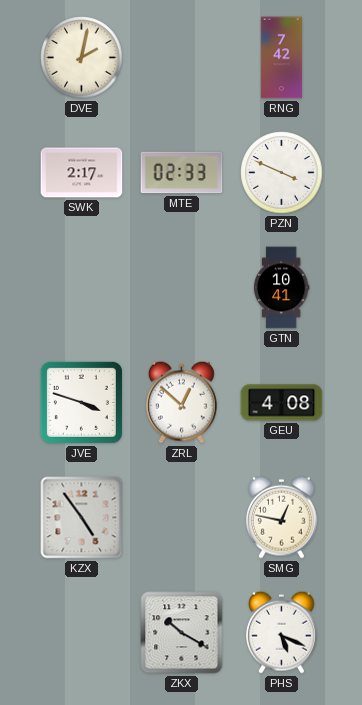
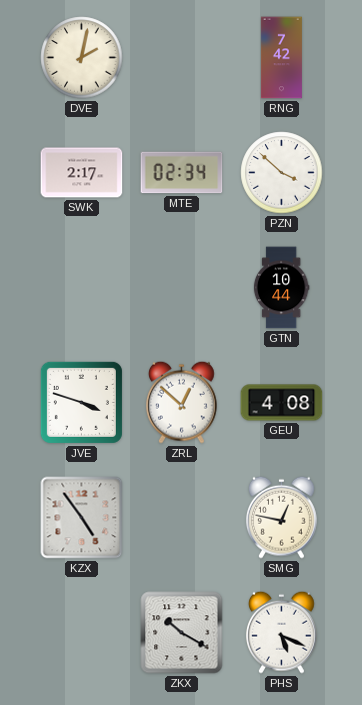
MTE: 02:33 -> 02:34
PZN: 3:49 -> 3:52
GTN: 10:41 -> 10:44
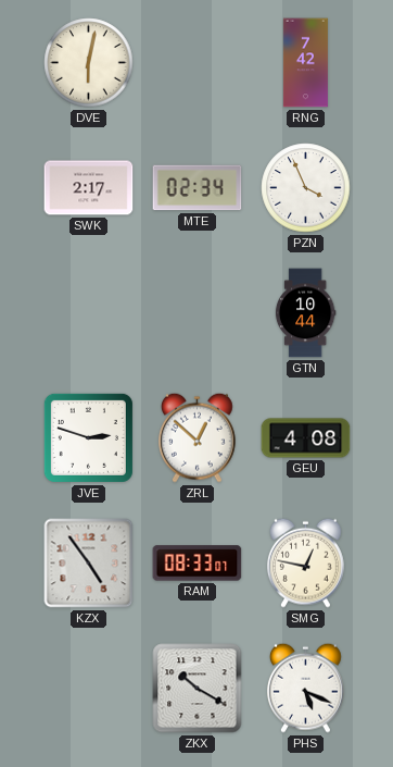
DVE: 2:02 -> 6:02
PZN: 3:52 -> 3:56
JVE: 3:48 -> 2:48
RAM: none -> 08:33
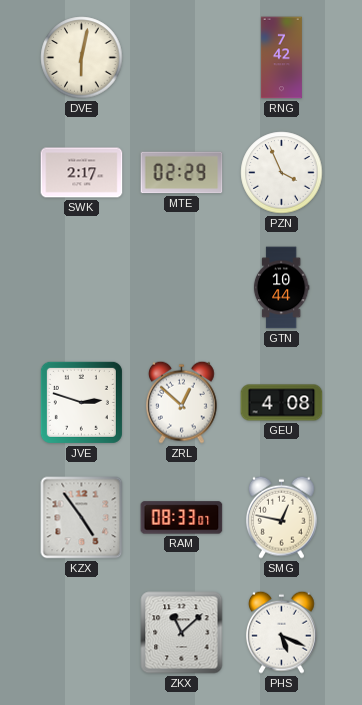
MTE: 02:34 -> 02:29
ZKX: 10:20 -> 11:08
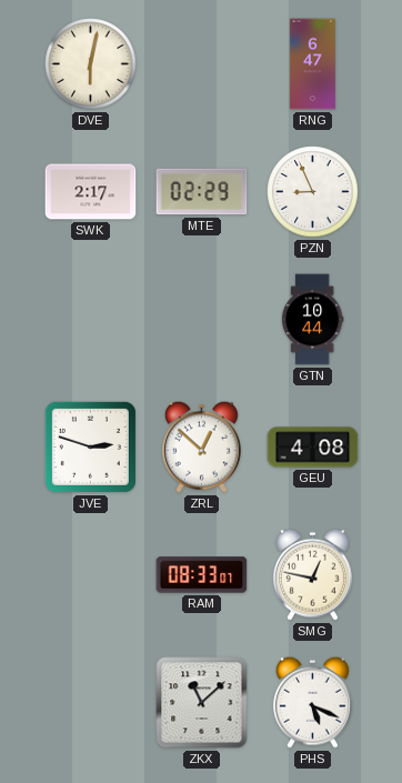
RNG: 7:42 -> 6:47
PZN: 3:56 -> 8:56
KZX: 4:54 -> none
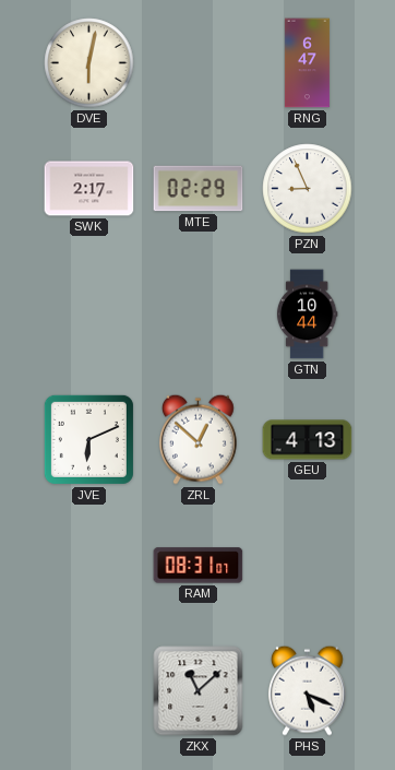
JVE: 2:48 -> 6:11
GEU: 4:08 -> 4:13
RAM: 08:33 -> 08:31
SMG: 12:47 -> none
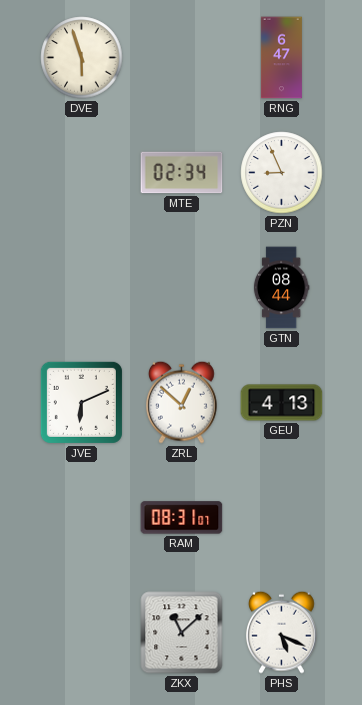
DVE: 6:02 -> 5:57
SWK: 2:17 -> none
MTE: 02:29 -> 02:34
GTN: 10:44 -> 08:44
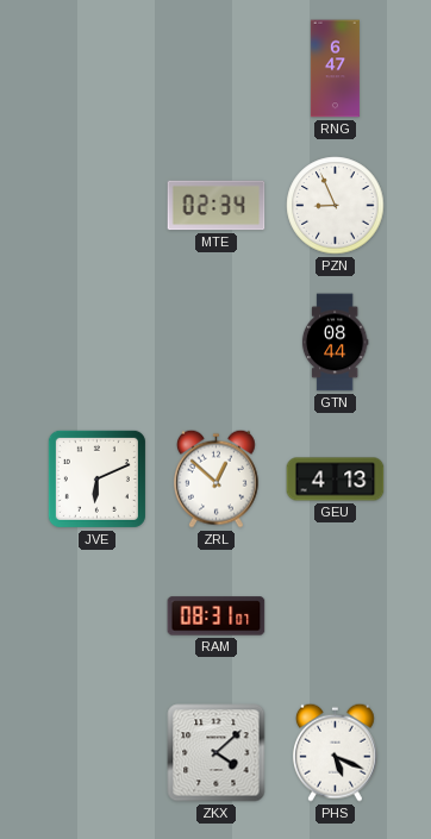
DVE: 5:57 -> none
ZKX: 11:08 -> 4:08
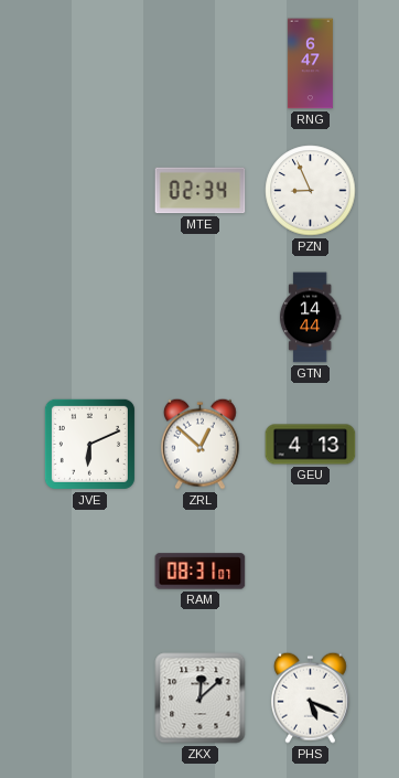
GTN: 08:44 -> 14:44
ZKX: 4:08 -> 12:08
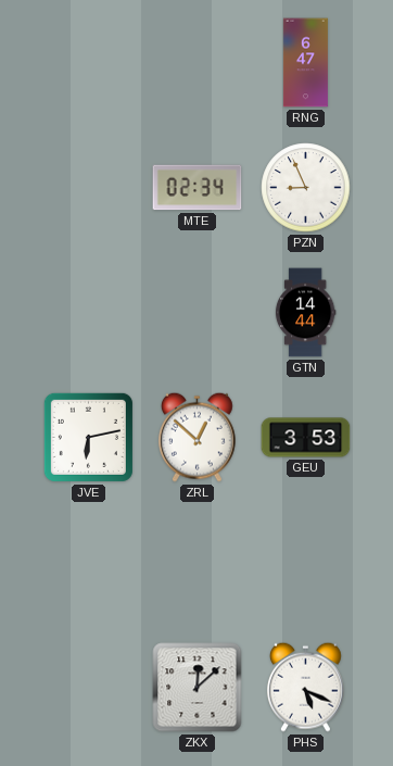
JVE: 6:11 -> 6:13
GEU: 4:13 -> 3:53
RAM: 08:31 -> none
